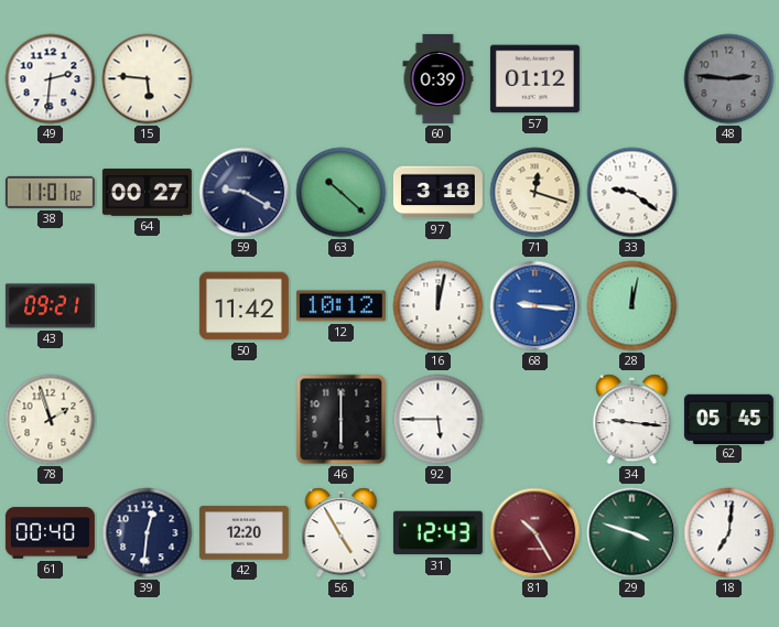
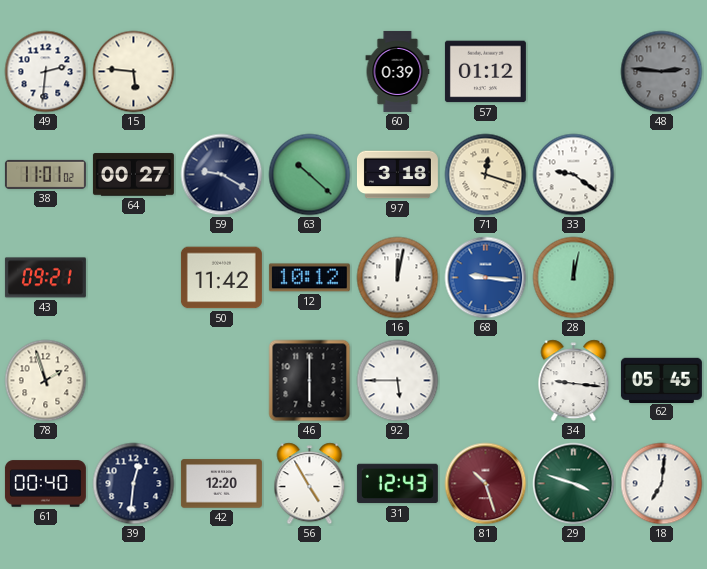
81: 10:25 -> 10:27
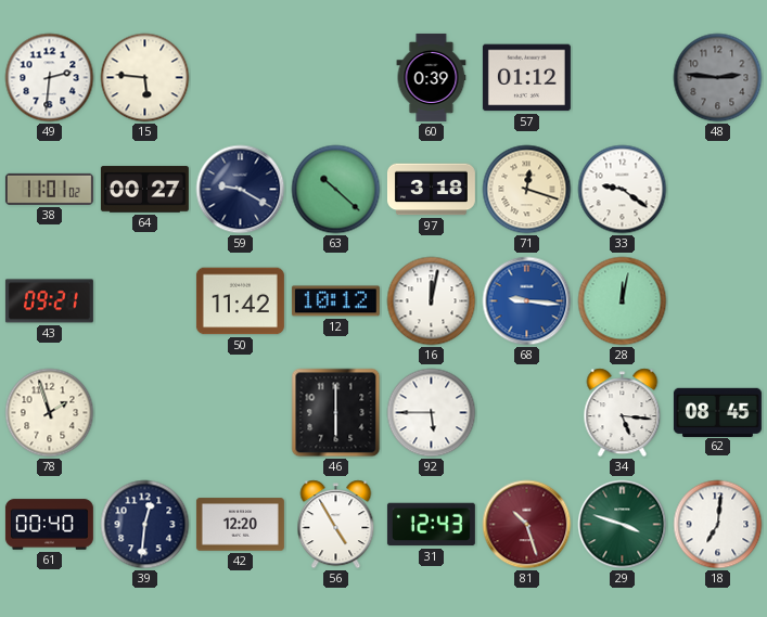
34: 9:16 -> 5:16
62: 05:45 -> 08:45
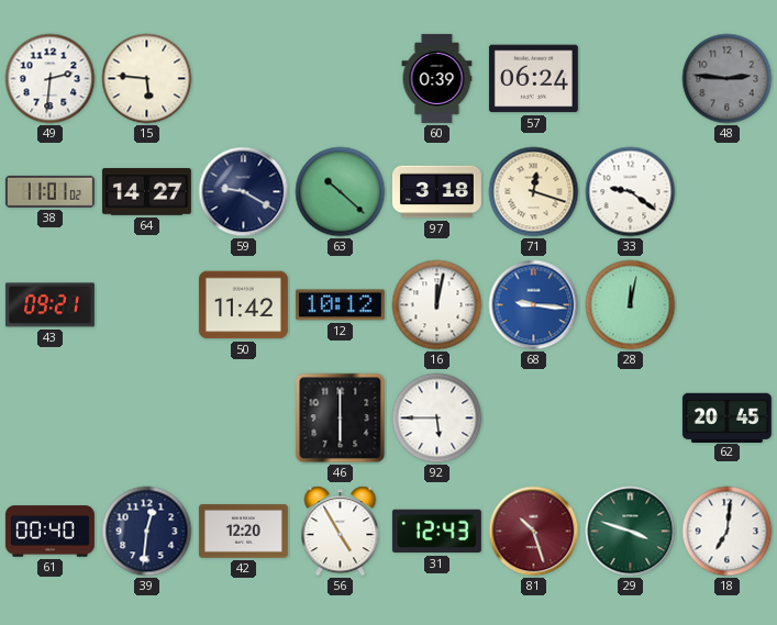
57: 01:12 -> 06:24
64: 00:27 -> 14:27
78: 1:57 -> none
34: 5:16 -> none
62: 08:45 -> 20:45
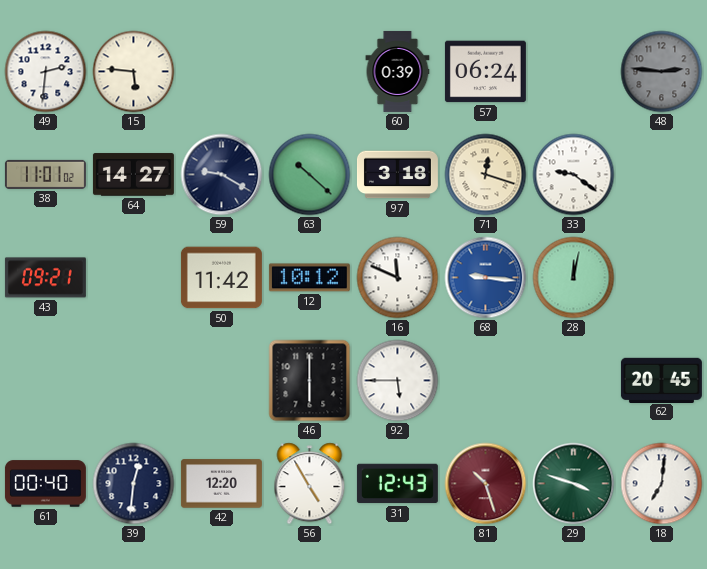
16: 12:02 -> 11:49
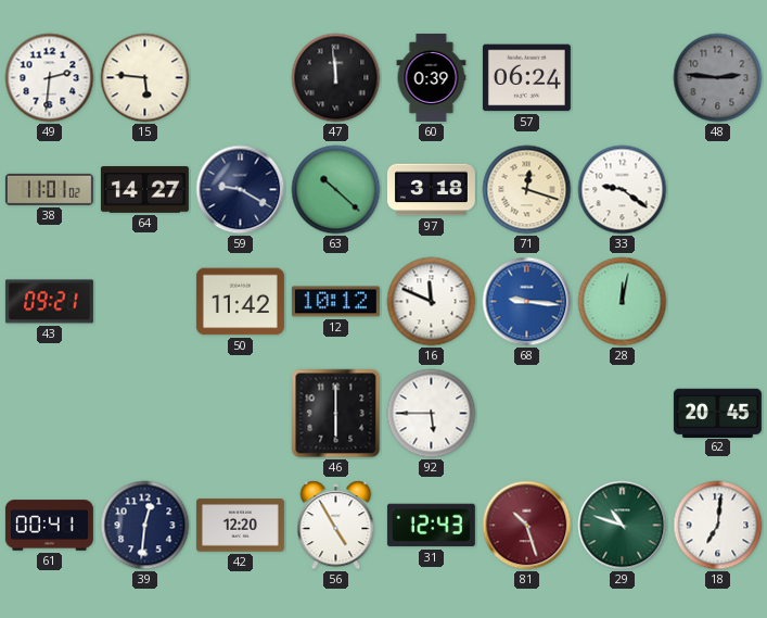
47: none -> 11:59
61: 00:40 -> 00:41
29: 3:48 -> 10:48
